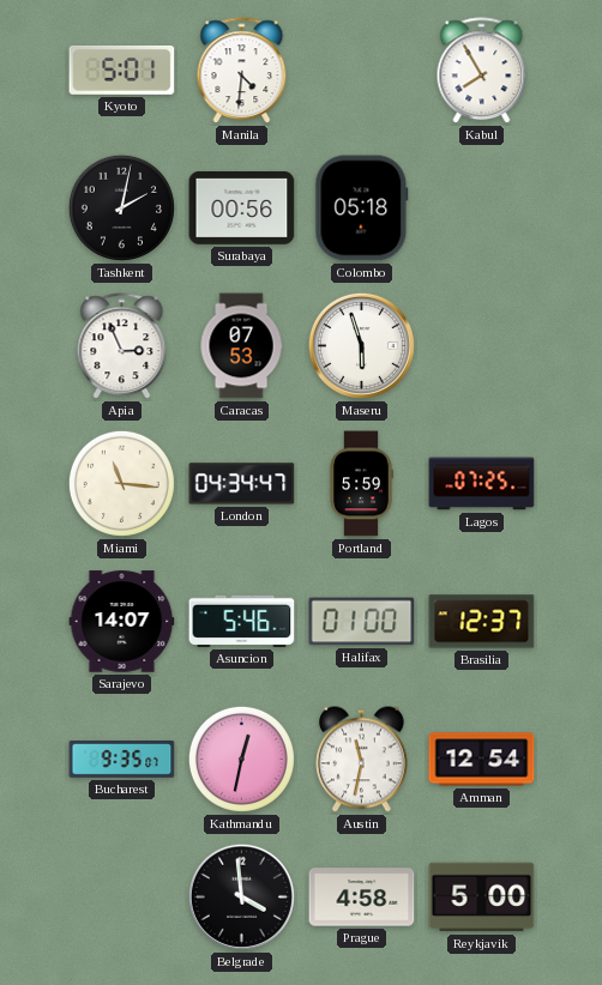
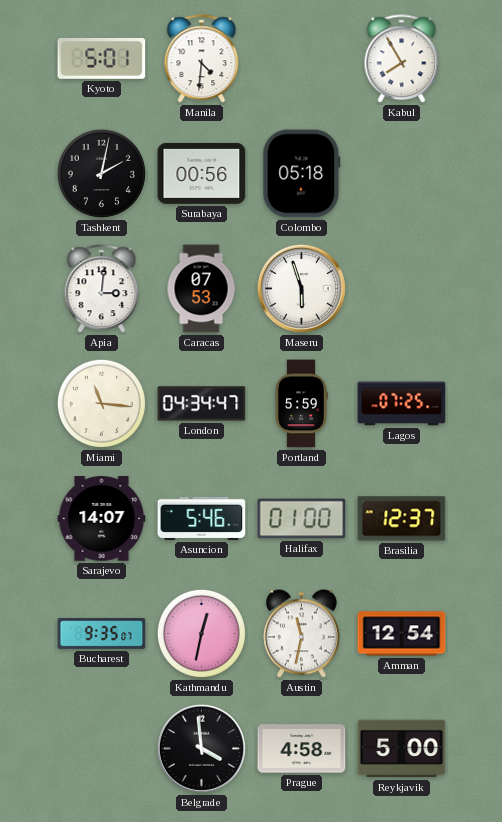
Apia: 2:56 -> 3:01
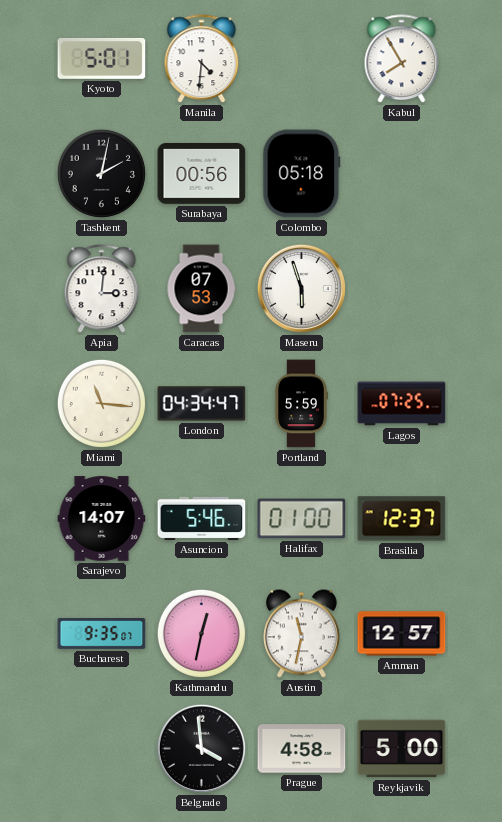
Amman: 12:54 -> 12:57
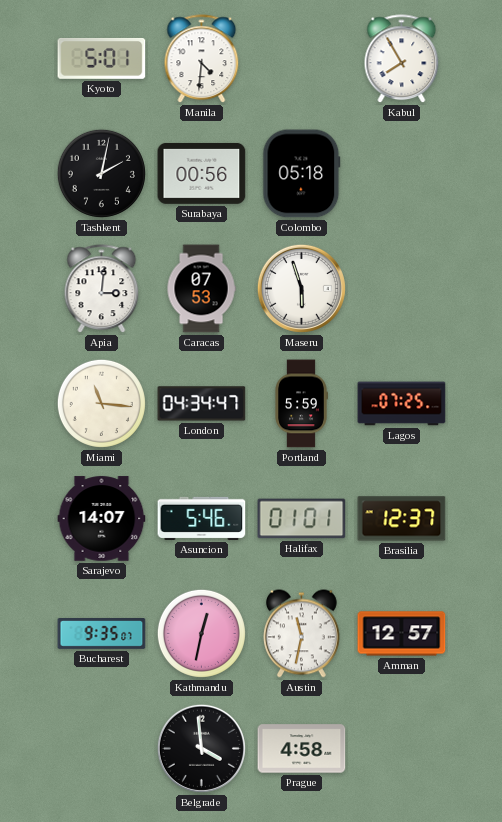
Halifax: 01:00 -> 01:01
Reykjavik: 5:00 -> none
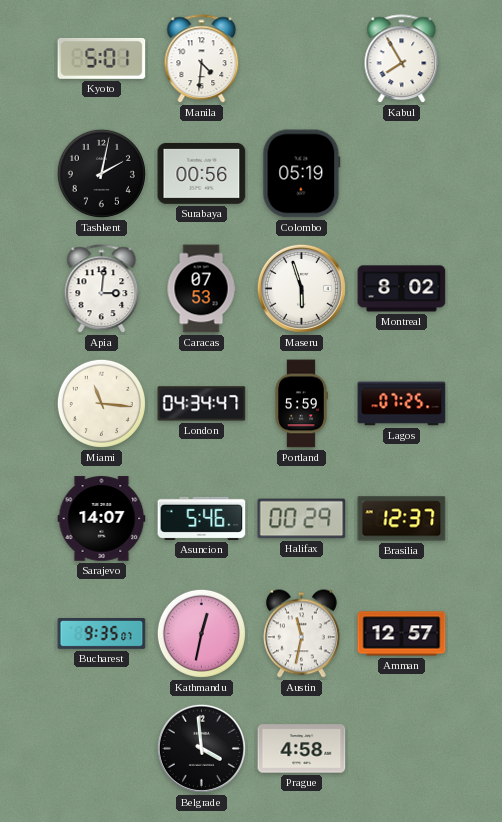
Colombo: 05:18 -> 05:19
Montreal: none -> 8:02
Halifax: 01:01 -> 00:29
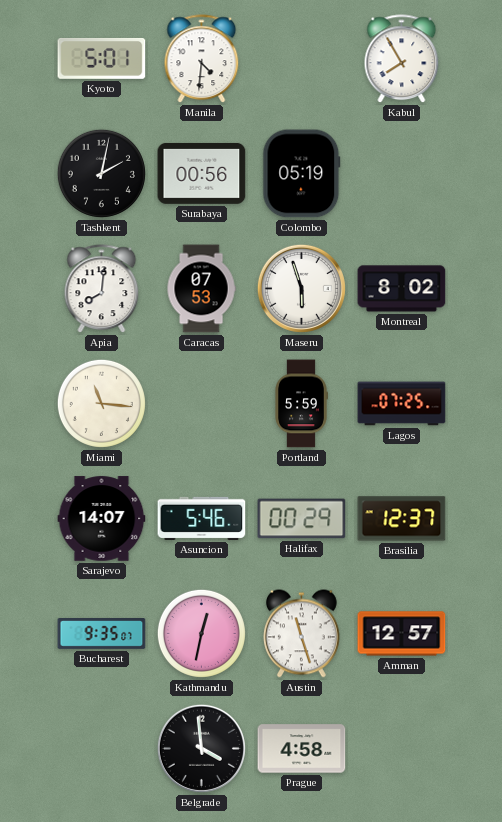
Apia: 3:01 -> 8:01
London: 04:34 -> none
Austin: 11:32 -> 11:27
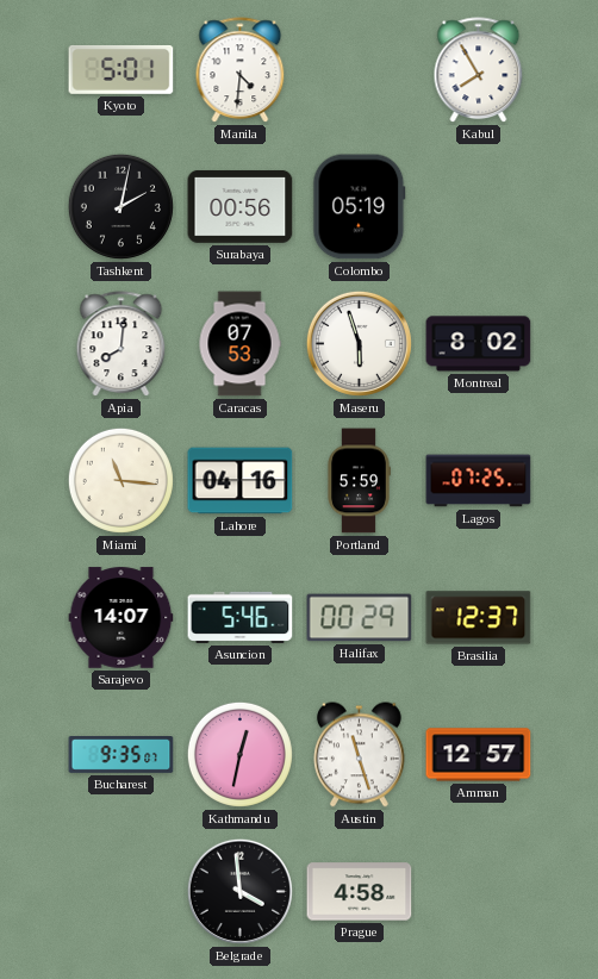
Lahore: none -> 04:16
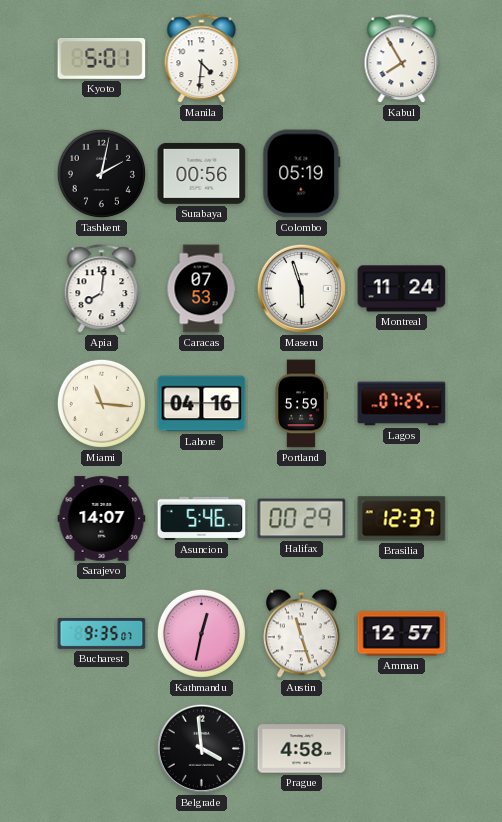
Montreal: 8:02 -> 11:24
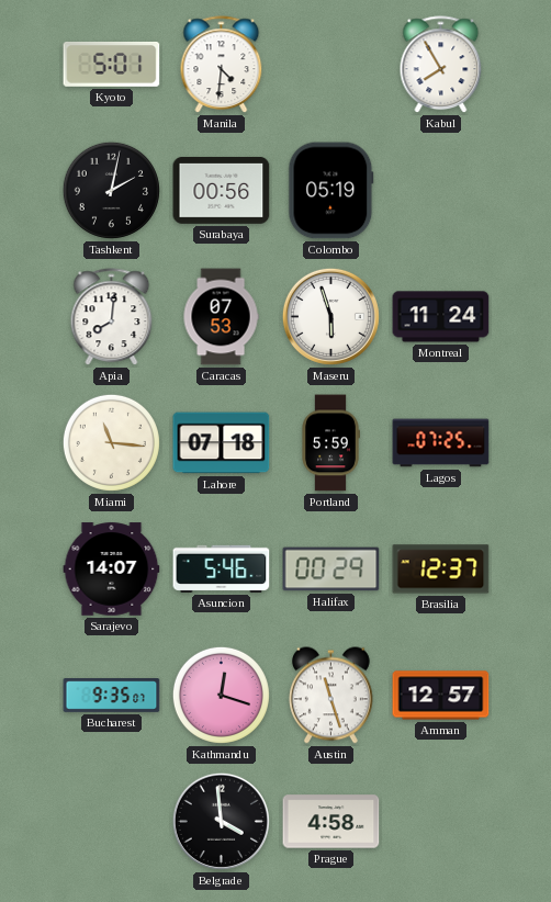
Lahore: 04:16 -> 07:18
Kathmandu: 12:32 -> 12:18
